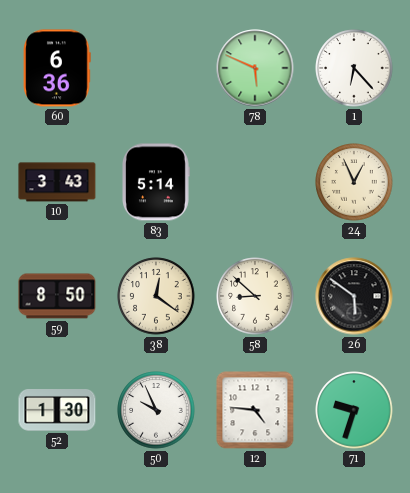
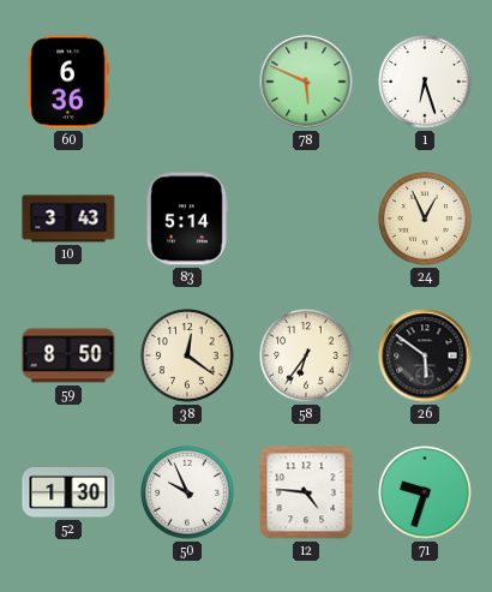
1: 6:23 -> 6:27
58: 8:52 -> 6:36
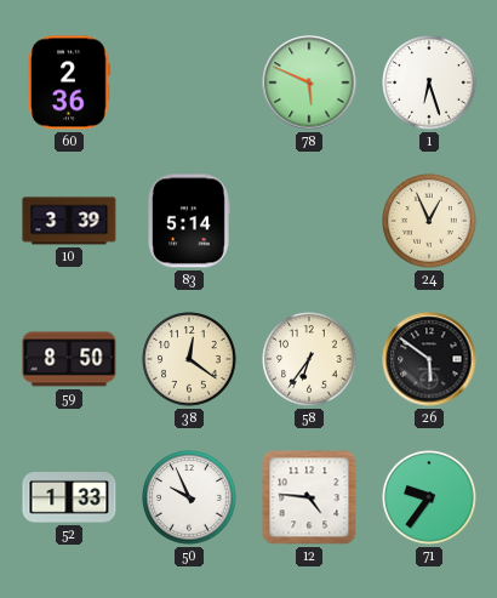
60: 6:36 -> 2:36
10: 3:43 -> 3:39
52: 1:30 -> 1:33
71: 9:33 -> 9:36
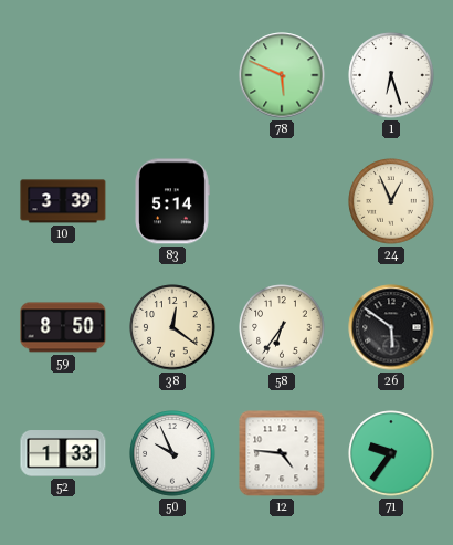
60: 2:36 -> none
